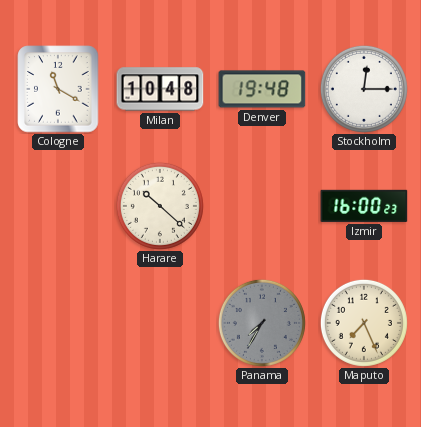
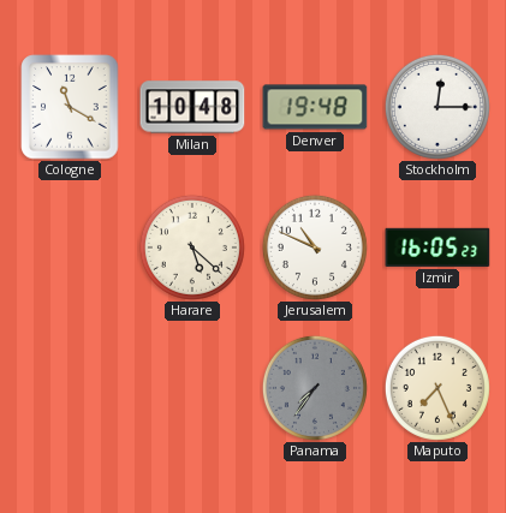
Harare: 10:22 -> 5:22
Jerusalem: none -> 10:49
Izmir: 16:00 -> 16:05
Panama: 7:35 -> 7:36
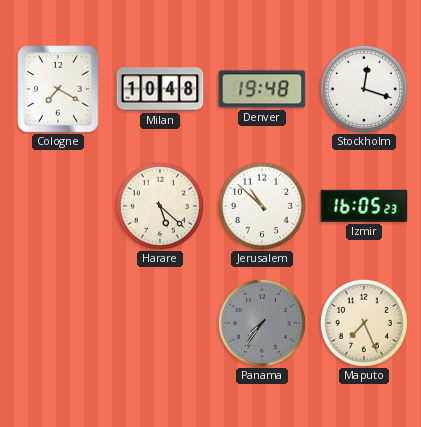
Cologne: 11:20 -> 7:20
Stockholm: 12:15 -> 12:18
Jerusalem: 10:49 -> 10:52
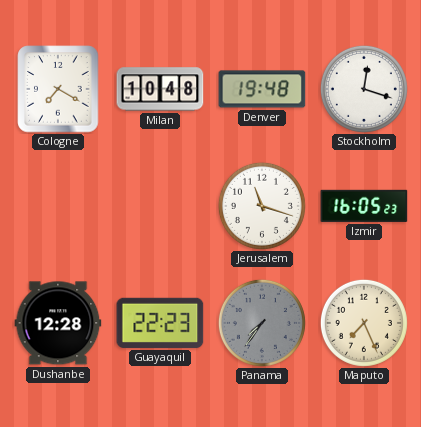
Harare: 5:22 -> none
Jerusalem: 10:52 -> 11:18
Dushanbe: none -> 12:28
Guayaquil: none -> 22:23
